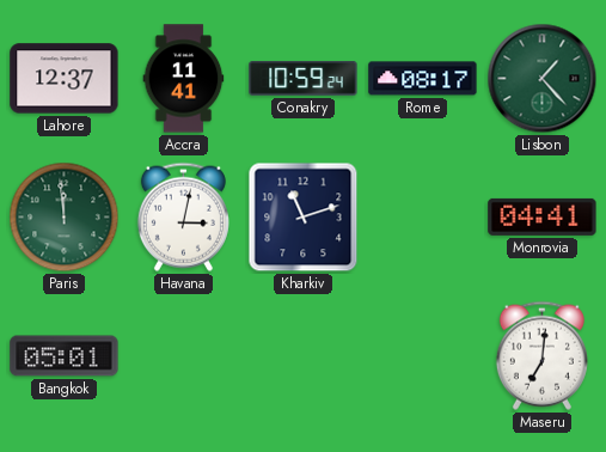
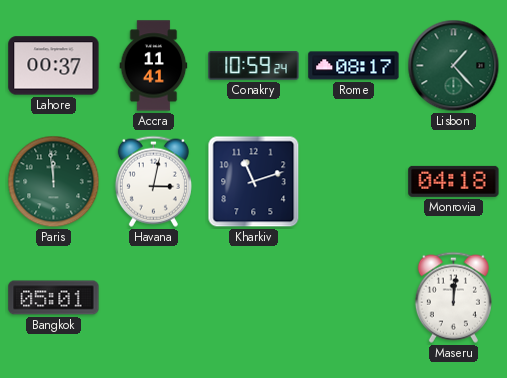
Lahore: 12:37 -> 00:37
Monrovia: 04:41 -> 04:18
Maseru: 7:01 -> 12:01
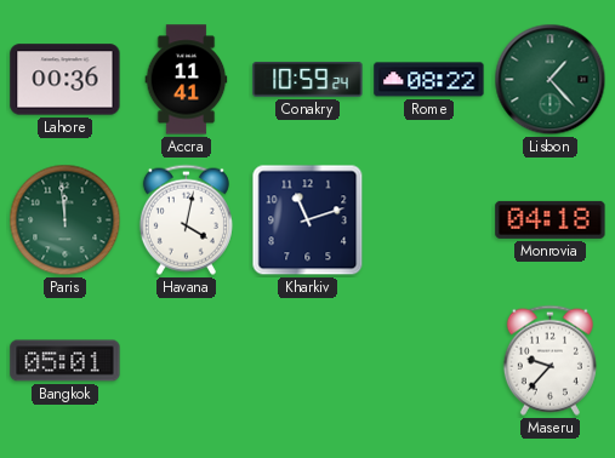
Lahore: 00:37 -> 00:36
Rome: 08:17 -> 08:22
Havana: 3:02 -> 4:02
Maseru: 12:01 -> 9:37
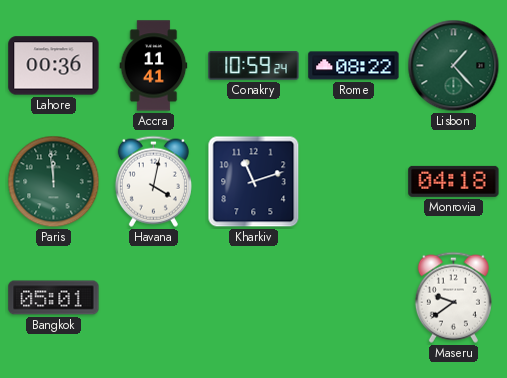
Maseru: 9:37 -> 9:39
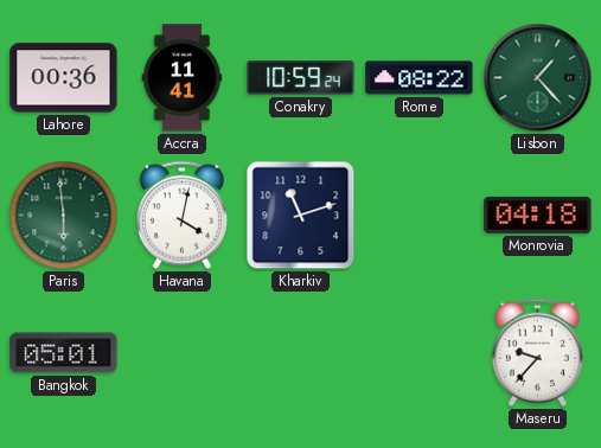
Paris: 11:59 -> 5:59
Maseru: 9:39 -> 9:37
